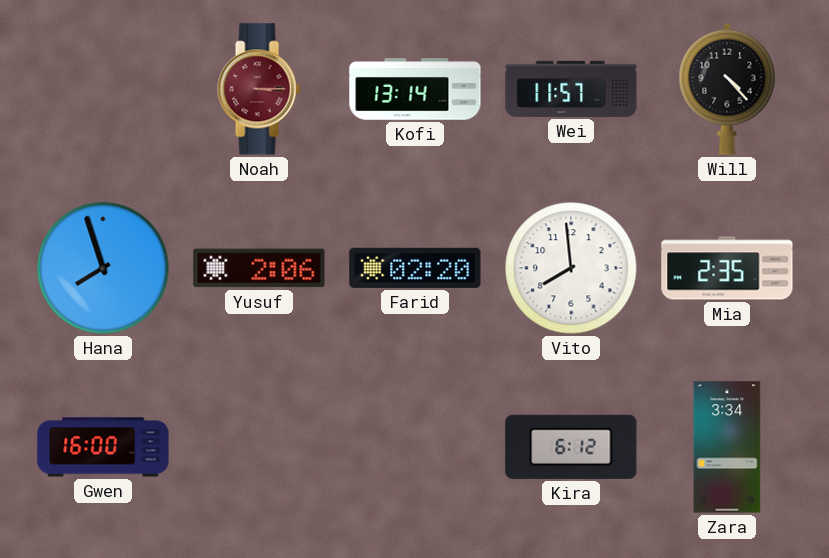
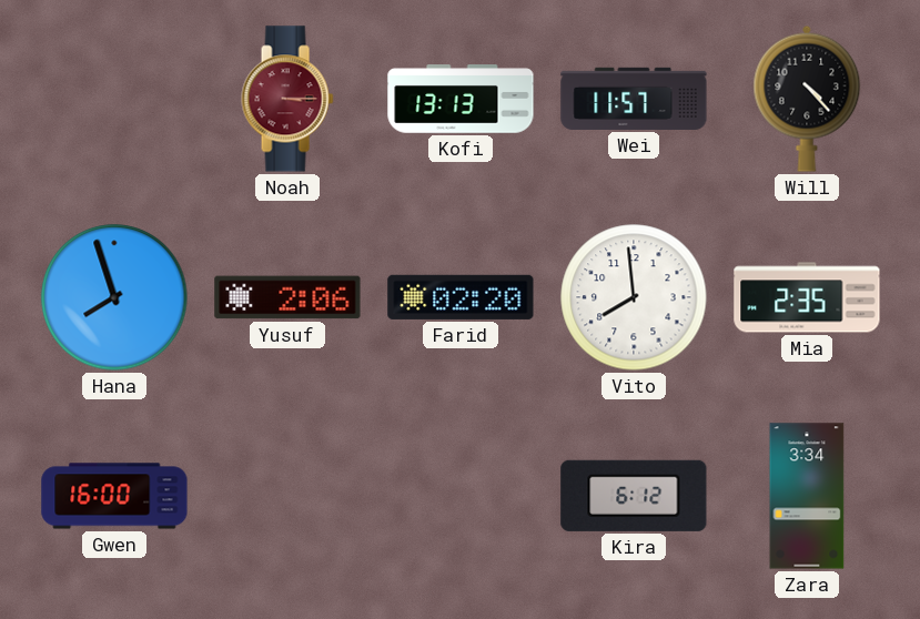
Kofi: 13:14 -> 13:13
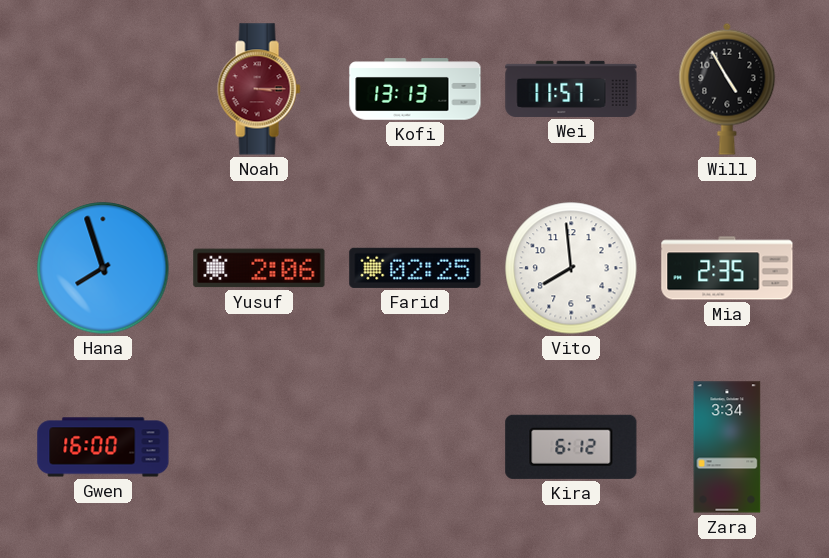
Will: 4:23 -> 4:55
Farid: 02:20 -> 02:25
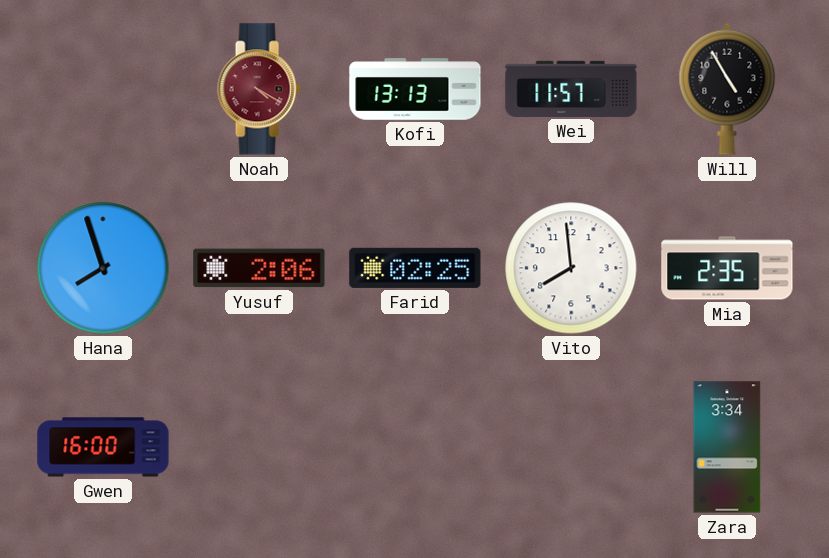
Noah: 3:15 -> 4:20
Kira: 6:12 -> none
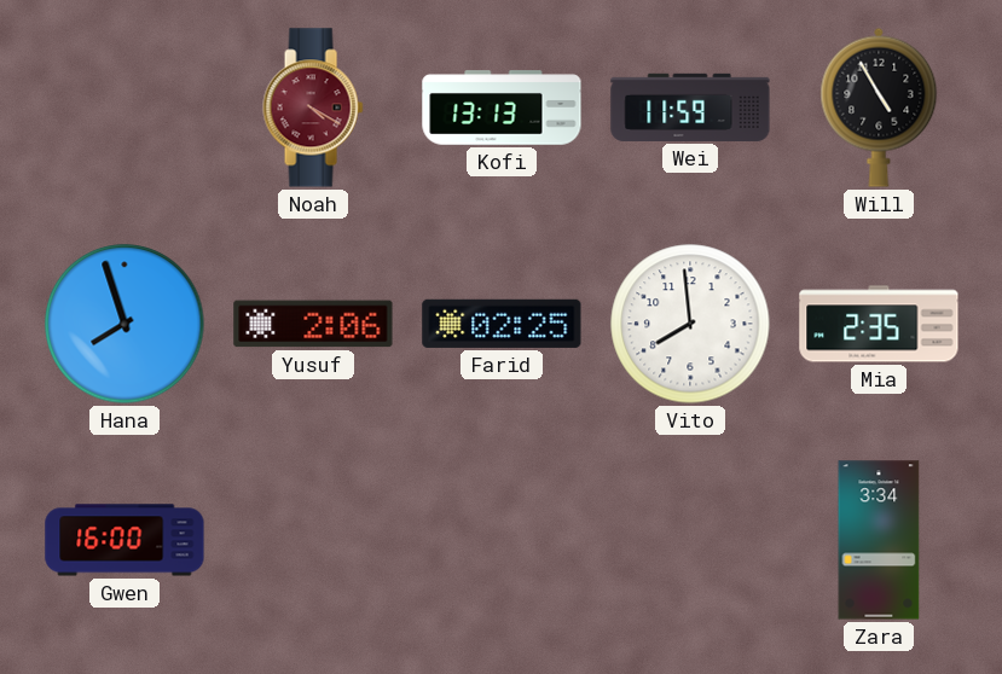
Wei: 11:57 -> 11:59
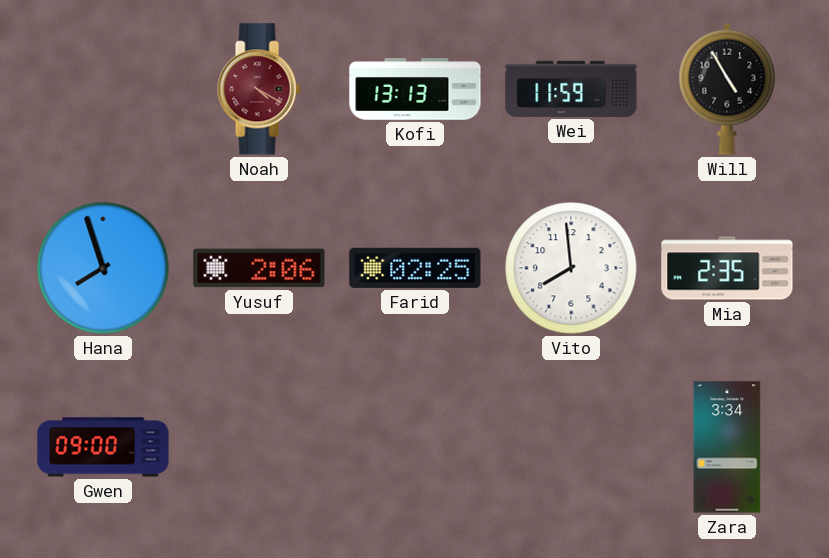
Gwen: 16:00 -> 09:00
